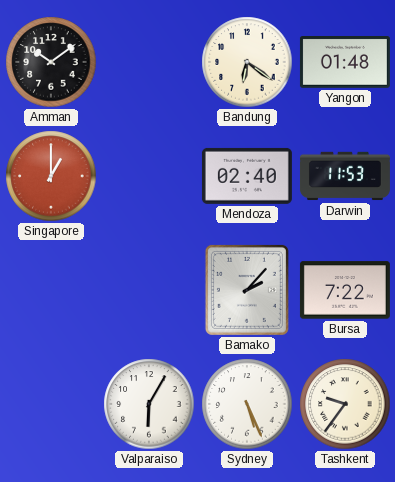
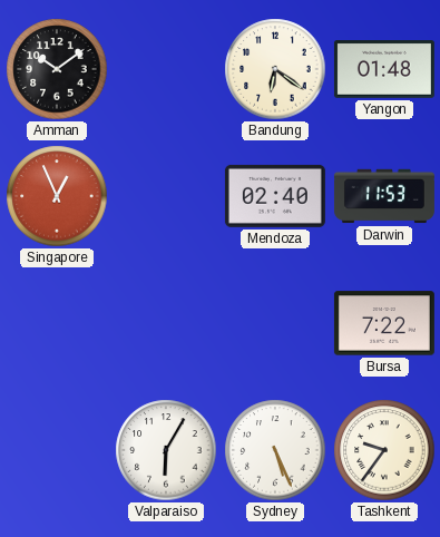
Singapore: 1:00 -> 12:56
Bamako: 2:07 -> none
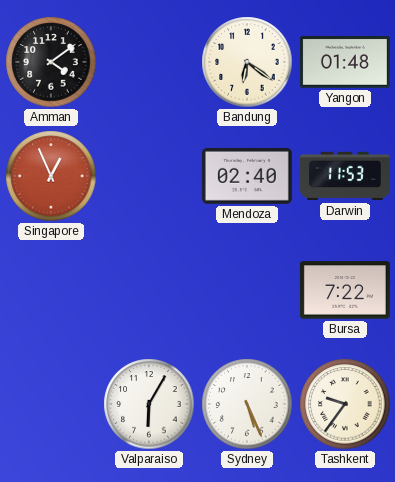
Amman: 10:09 -> 4:09
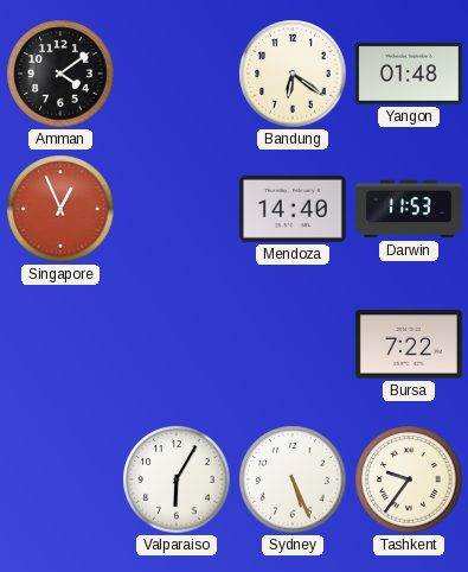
Mendoza: 02:40 -> 14:40
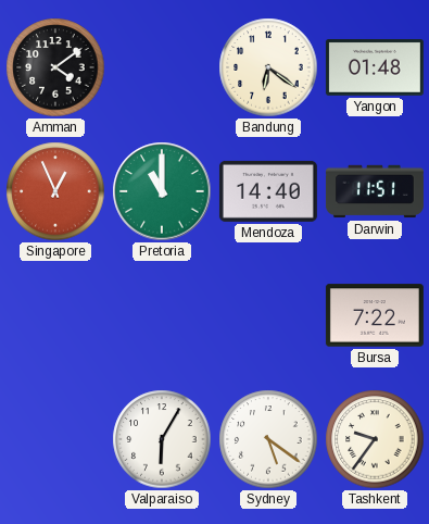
Pretoria: none -> 11:00
Darwin: 11:53 -> 11:51
Sydney: 5:26 -> 5:21
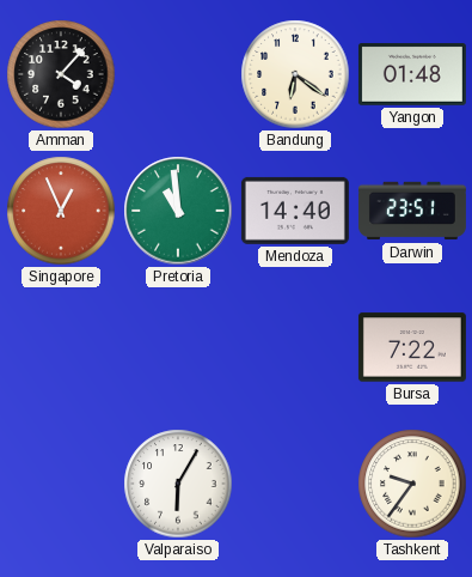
Amman: 4:09 -> 4:07
Pretoria: 11:00 -> 10:59
Darwin: 11:51 -> 23:51
Sydney: 5:21 -> none
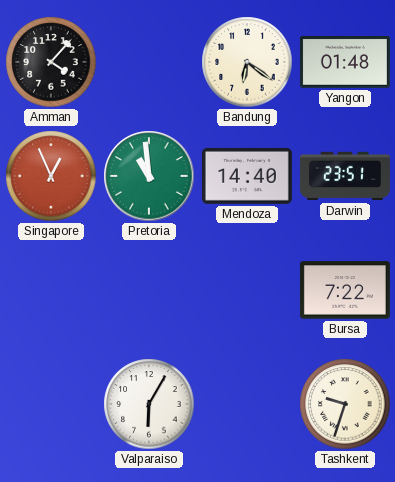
Tashkent: 9:36 -> 9:33
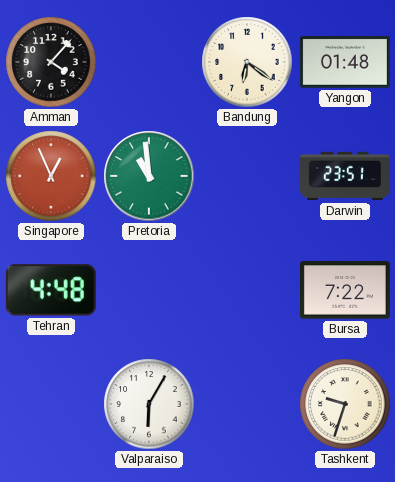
Mendoza: 14:40 -> none
Tehran: none -> 4:48
